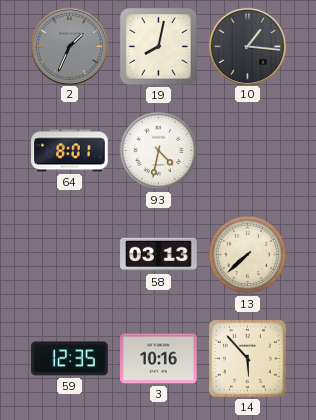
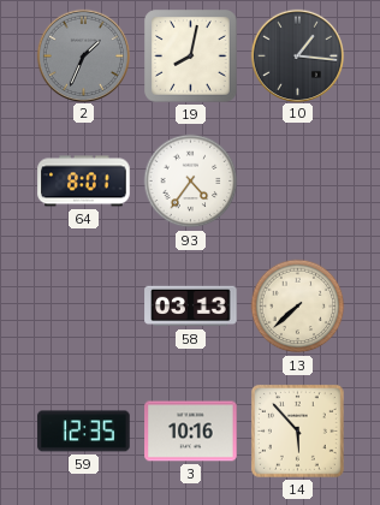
93: 4:32 -> 4:36
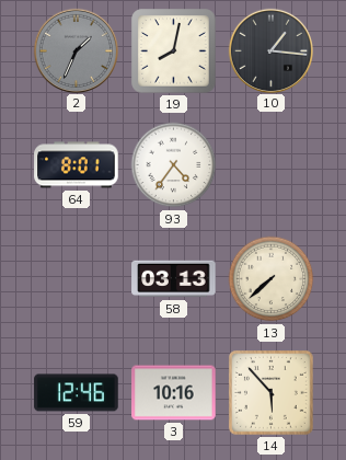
59: 12:35 -> 12:46
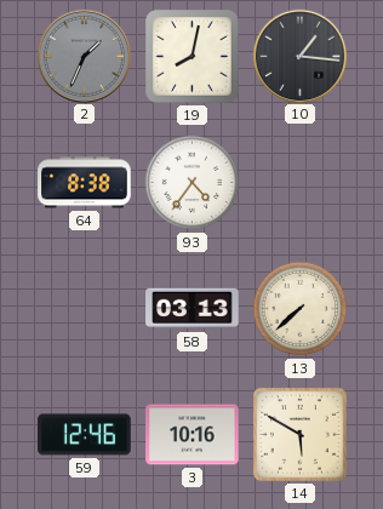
64: 8:01 -> 8:38
14: 5:53 -> 5:50
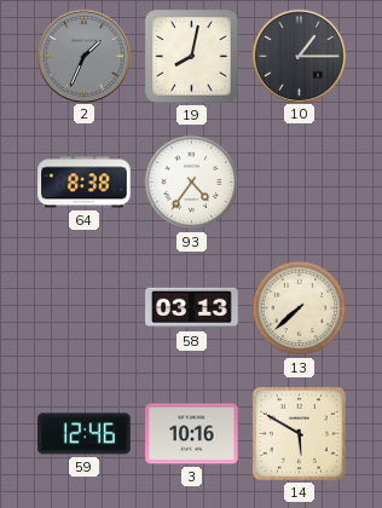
10: 1:16 -> 1:15
